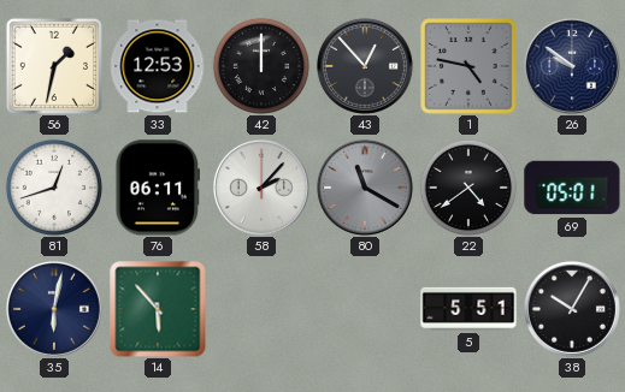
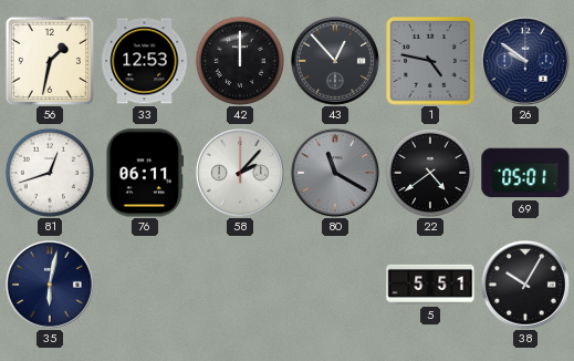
14: 5:53 -> none
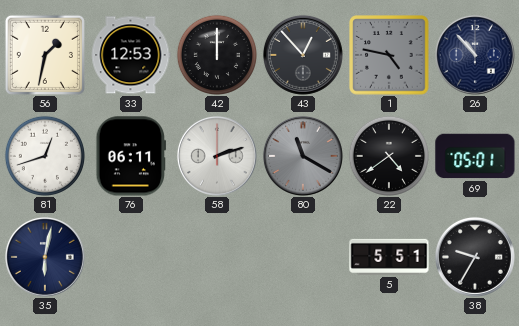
26: 9:51 -> 10:53
58: 2:07 -> 2:12
38: 10:05 -> 9:35
